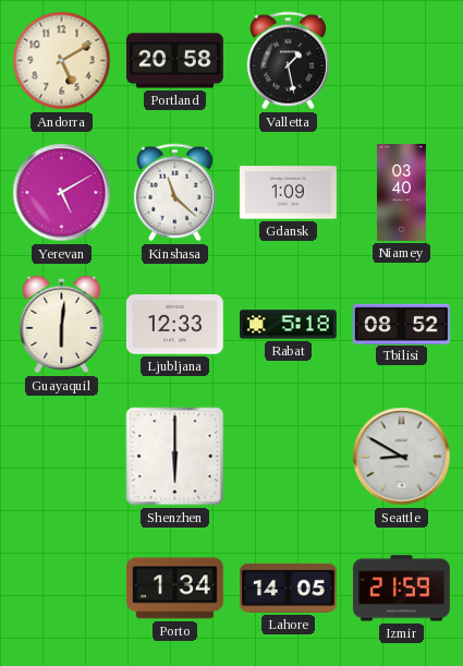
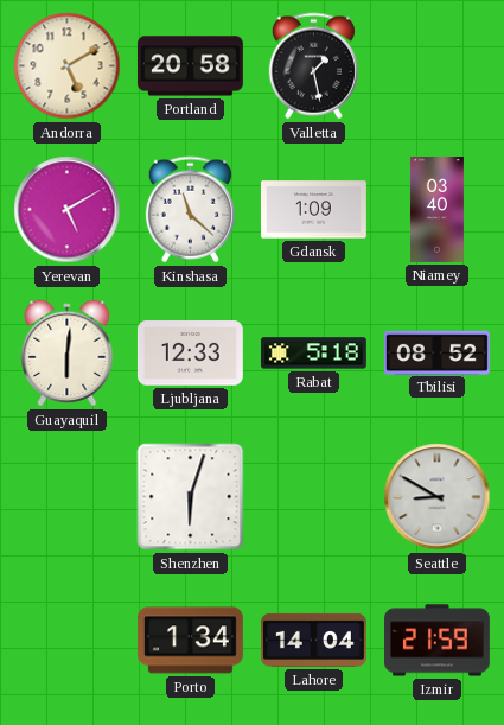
Shenzhen: 6:00 -> 6:03
Lahore: 14:05 -> 14:04
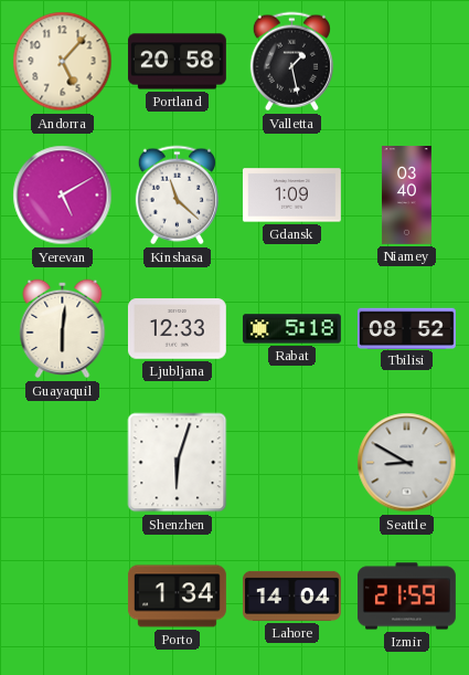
Andorra: 5:10 -> 5:07
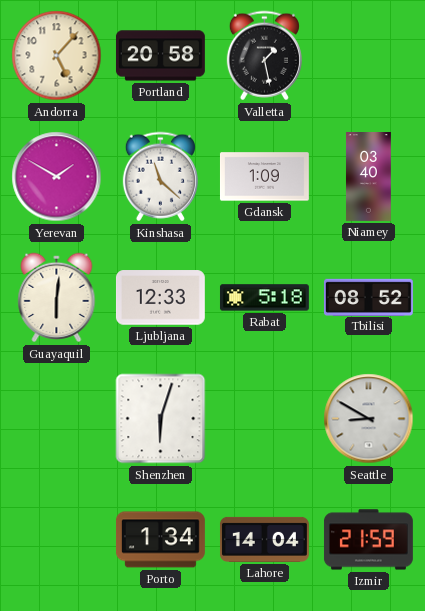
Yerevan: 5:10 -> 1:50
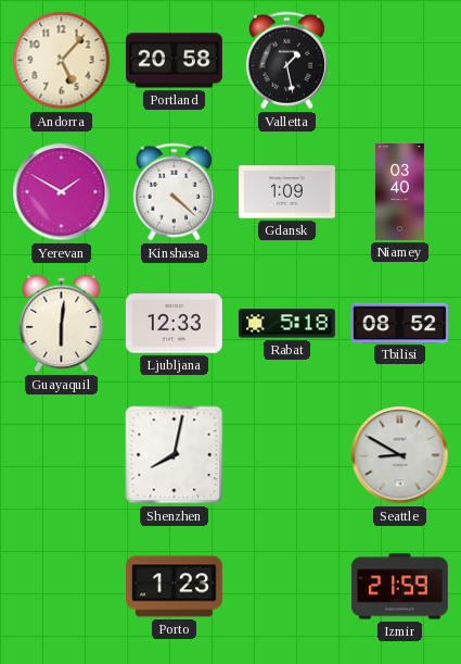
Kinshasa: 11:22 -> 4:22
Shenzhen: 6:03 -> 8:02
Porto: 1:34 -> 1:23
Lahore: 14:04 -> none
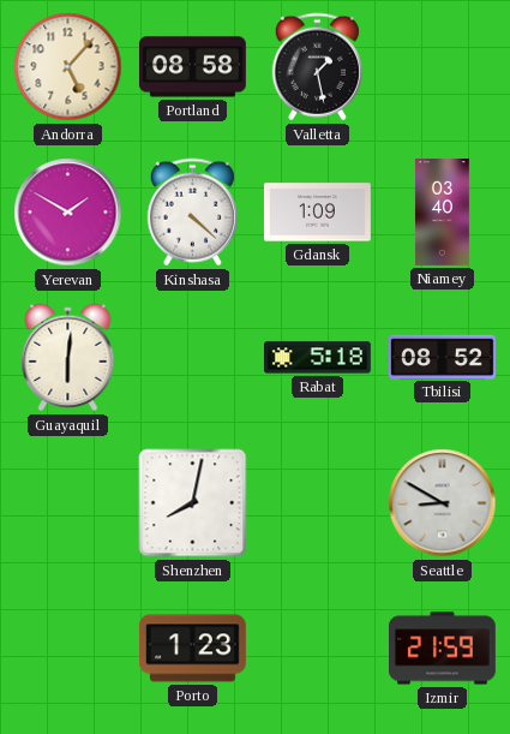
Portland: 20:58 -> 08:58
Ljubljana: 12:33 -> none
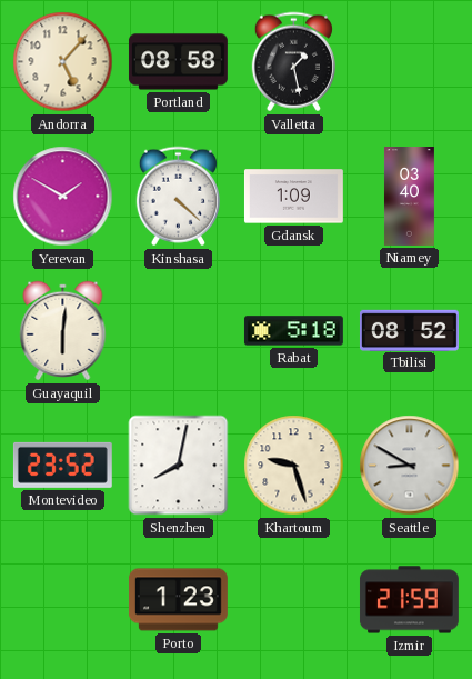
Montevideo: none -> 23:52
Khartoum: none -> 9:27
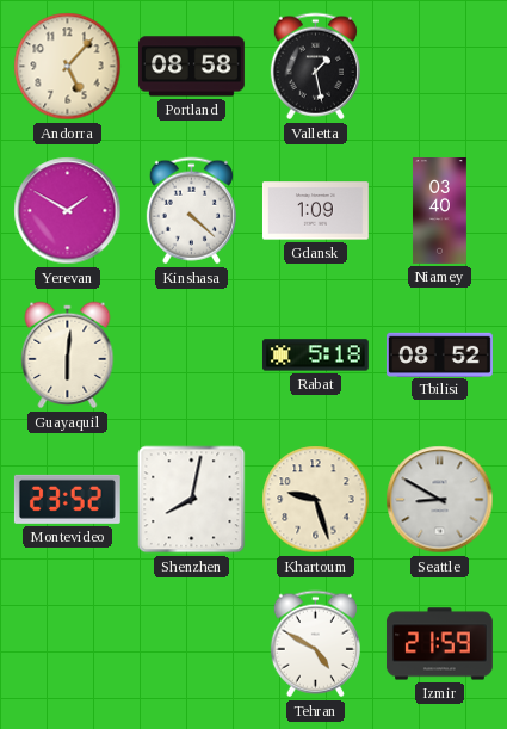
Porto: 1:23 -> none
Tehran: none -> 4:50
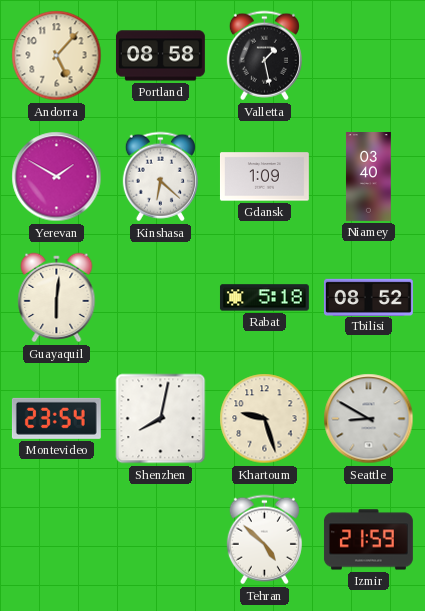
Kinshasa: 4:22 -> 6:22
Montevideo: 23:52 -> 23:54
Tehran: 4:50 -> 4:52
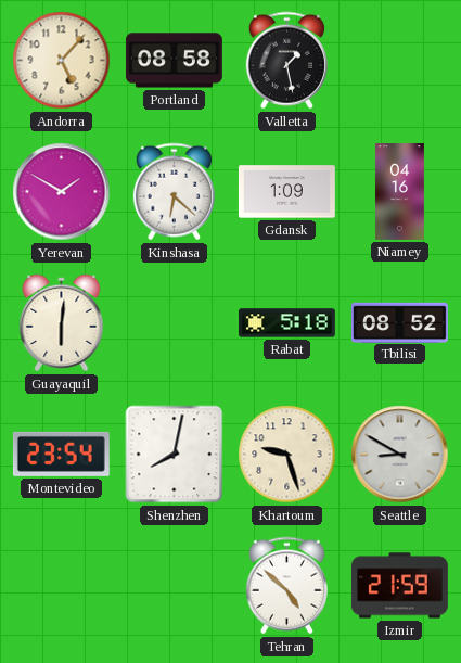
Niamey: 03:40 -> 04:16
